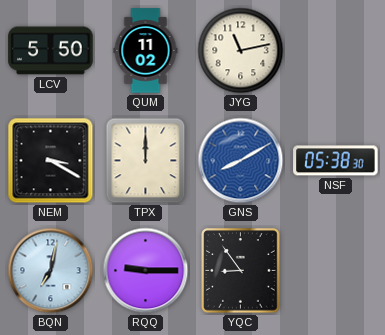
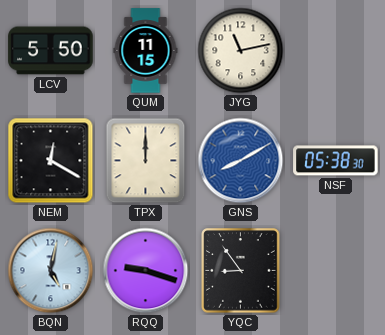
QUM: 11:02 -> 11:15
NEM: 3:20 -> 12:20
BQN: 7:02 -> 5:02
RQQ: 9:15 -> 9:18
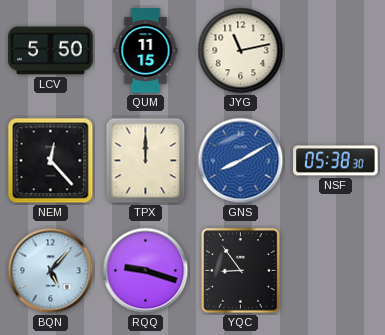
NEM: 12:20 -> 12:23
BQN: 5:02 -> 5:07
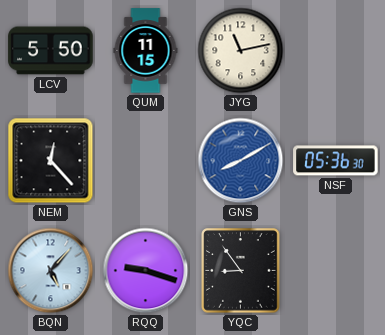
TPX: 12:00 -> none
NSF: 05:38 -> 05:36
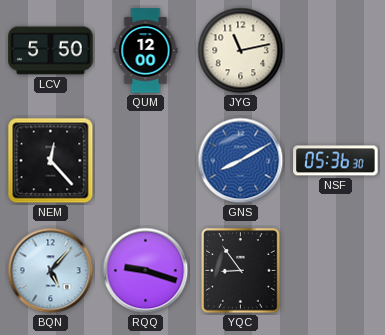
QUM: 11:15 -> 12:00
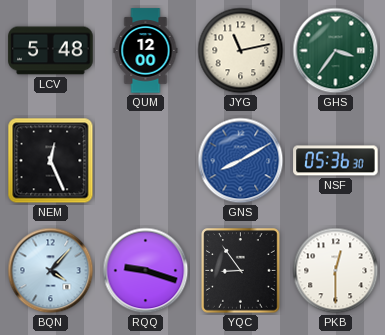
LCV: 5:50 -> 5:48
GHS: none -> 3:36
NEM: 12:23 -> 12:26
BQN: 5:07 -> 4:07
PKB: none -> 12:30
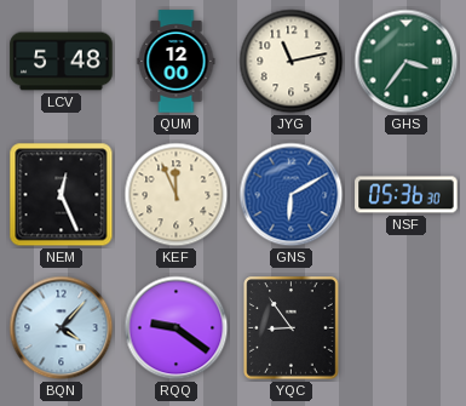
KEF: none -> 11:56
GNS: 8:10 -> 6:10
RQQ: 9:18 -> 9:21
PKB: 12:30 -> none
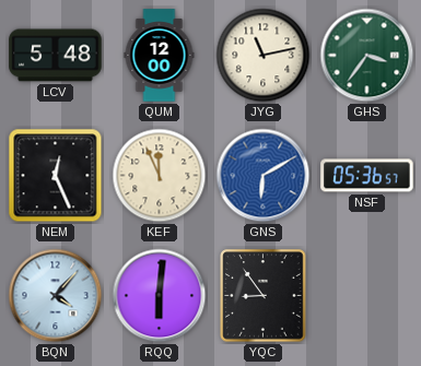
NSF: 05:36:30 -> 05:36:57
RQQ: 9:21 -> 6:01
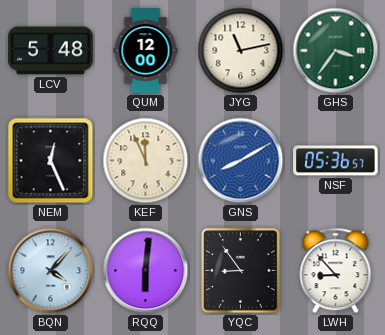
GNS: 6:10 -> 8:10
LWH: none -> 8:53
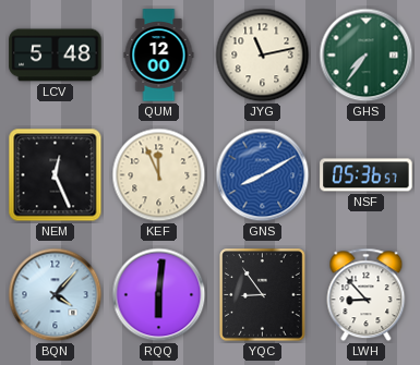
GHS: 3:36 -> 7:36
